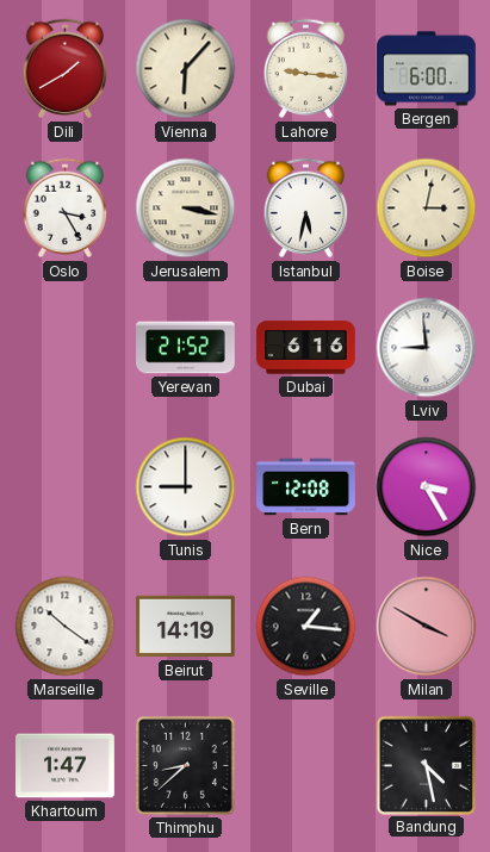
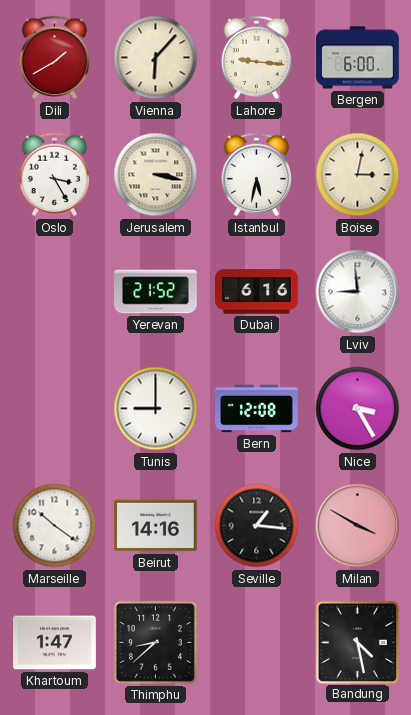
Beirut: 14:19 -> 14:16
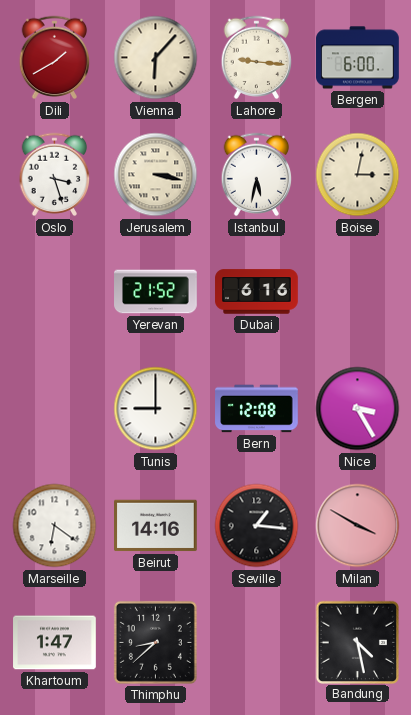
Oslo: 3:25 -> 3:27
Lviv: 8:59 -> none
Marseille: 10:21 -> 6:21
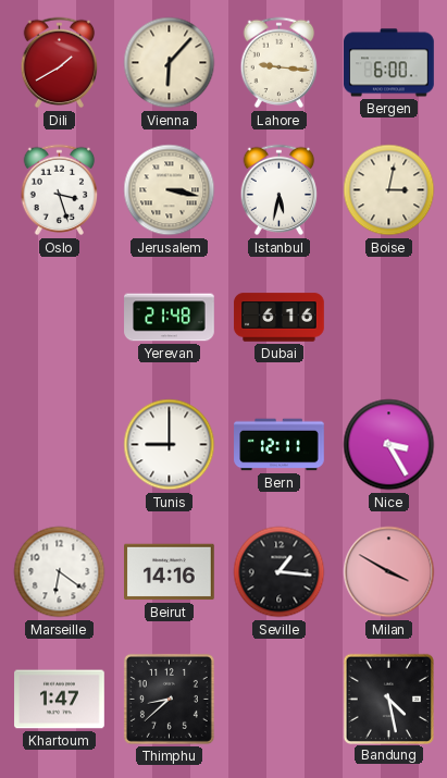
Yerevan: 21:52 -> 21:48
Bern: 12:08 -> 12:11
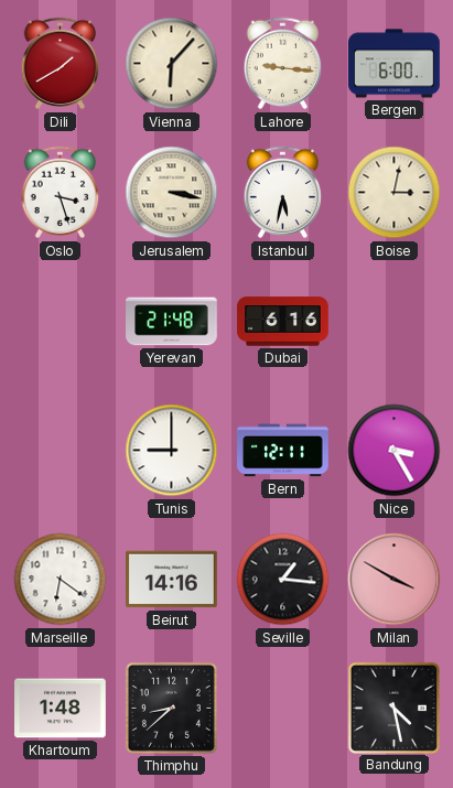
Khartoum: 1:47 -> 1:48
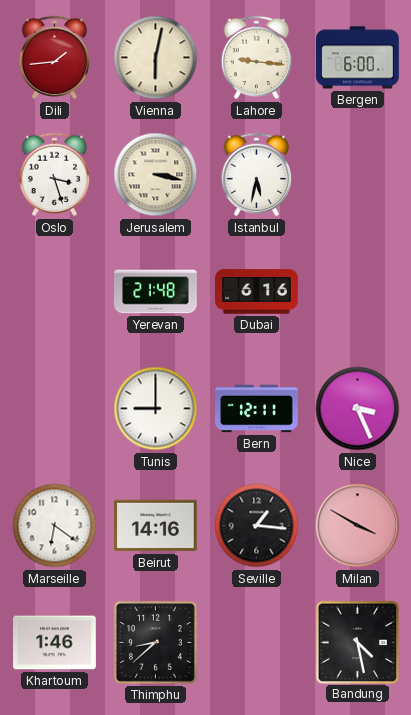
Dili: 1:40 -> 1:44
Vienna: 6:07 -> 6:02
Boise: 3:02 -> none
Nice: 3:25 -> 3:26
Khartoum: 1:48 -> 1:46
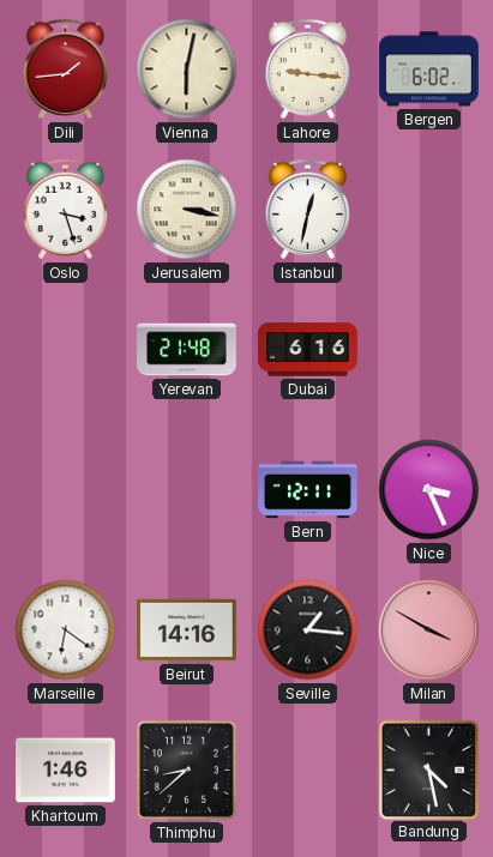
Bergen: 6:00 -> 6:02
Istanbul: 5:32 -> 12:32
Tunis: 9:00 -> none
